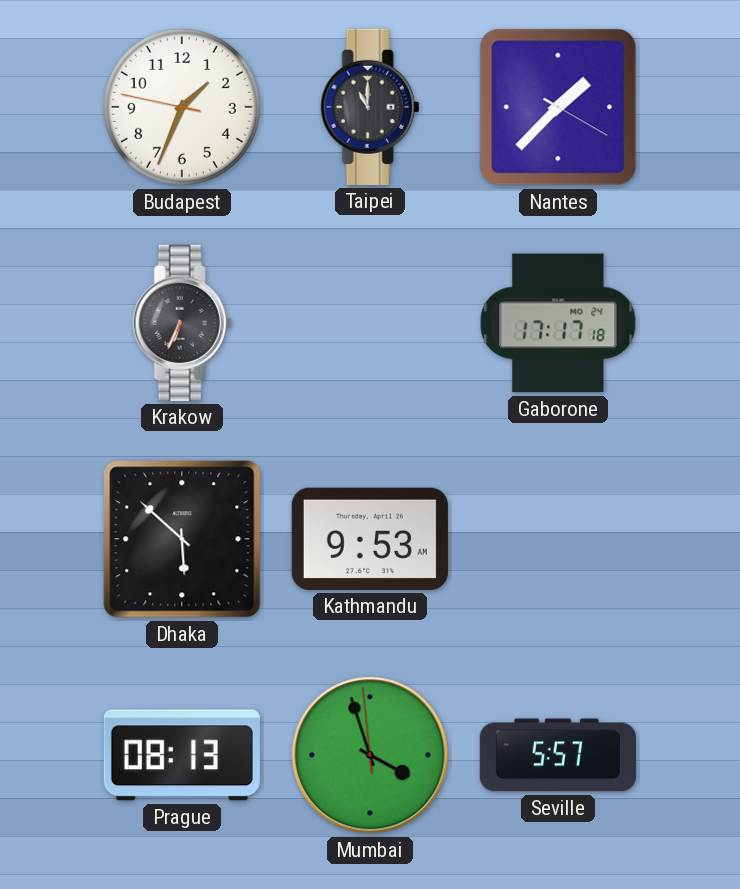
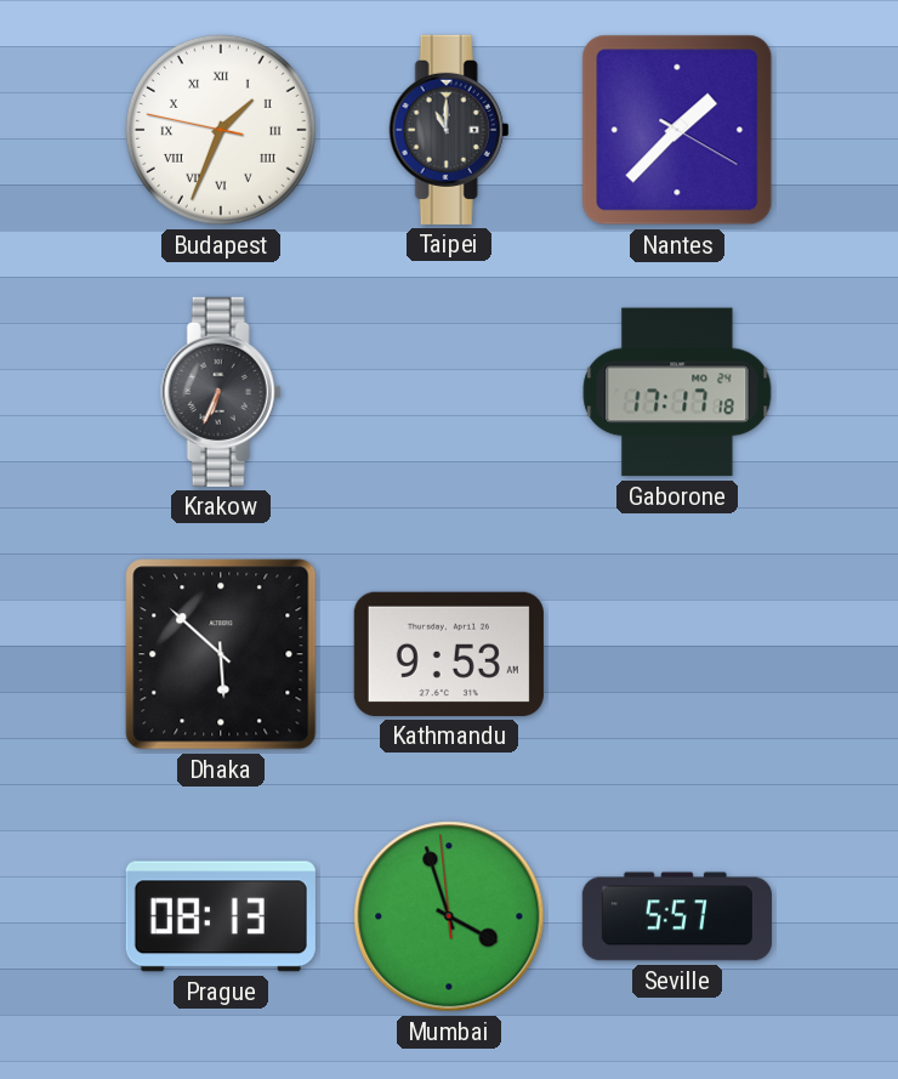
Budapest numerals: Arabic -> Roman
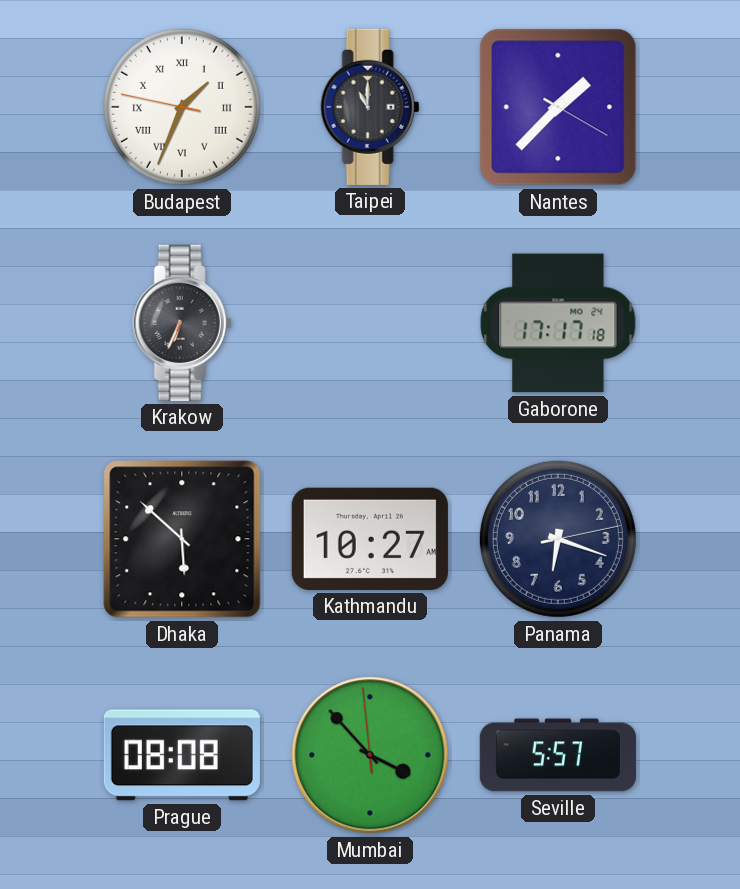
Kathmandu: 9:53 -> 10:27
Panama: none -> 6:18
Prague: 08:13 -> 08:08
Mumbai: 3:56 -> 3:52
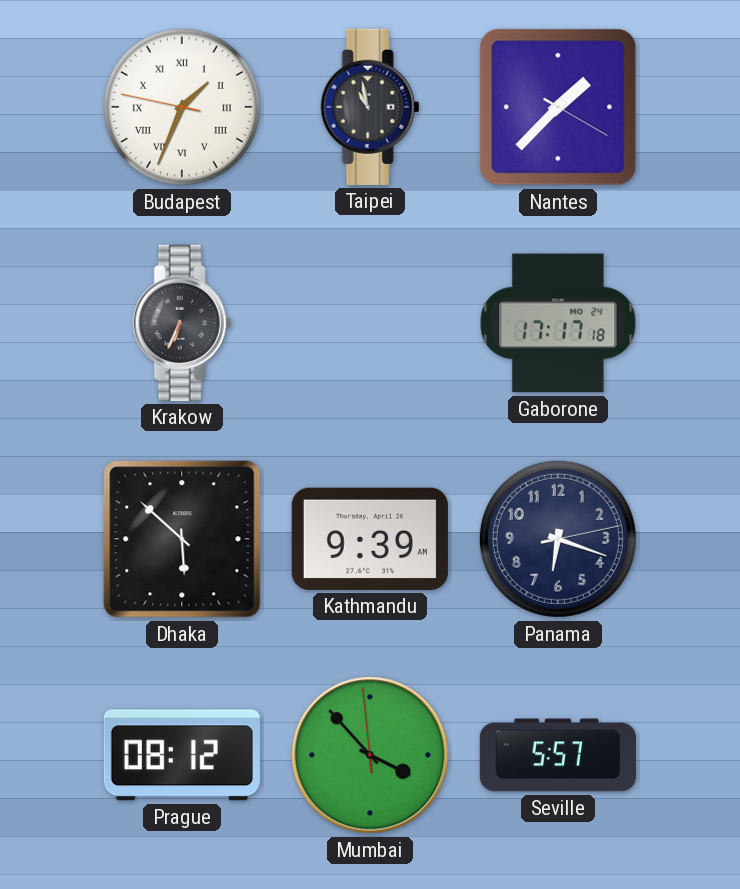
Taipei: 11:00 -> 10:58
Kathmandu: 10:27 -> 9:39
Prague: 08:08 -> 08:12
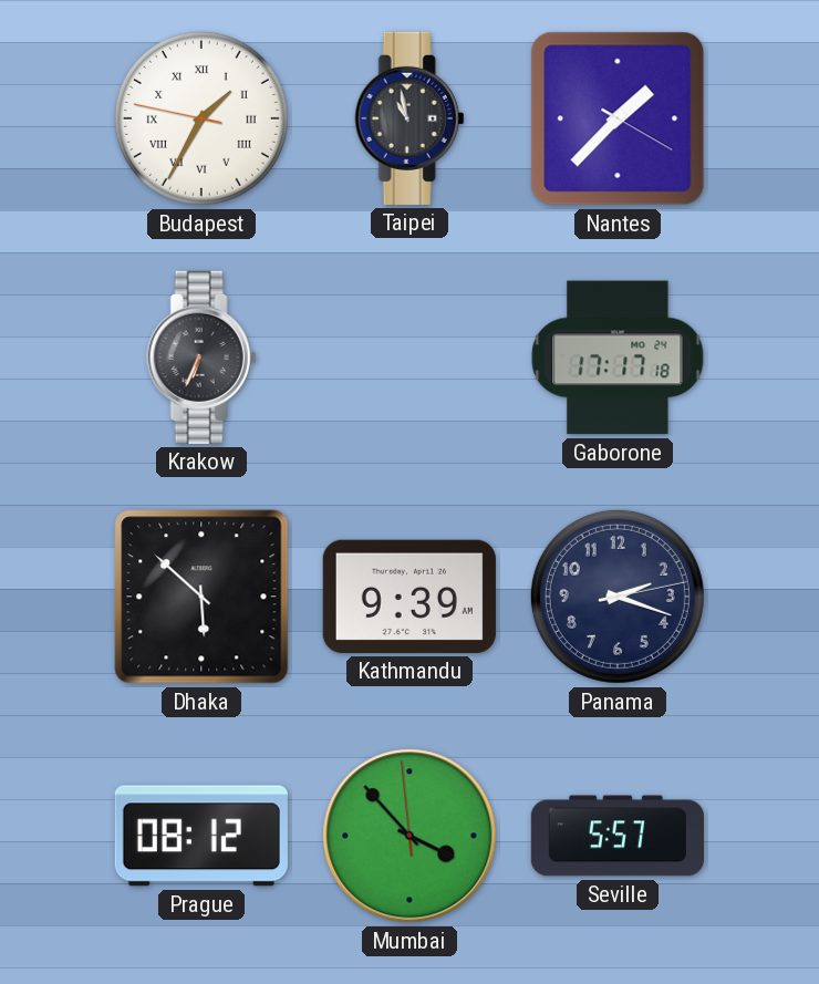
Budapest: 1:33 -> 1:34
Panama: 6:18 -> 2:18
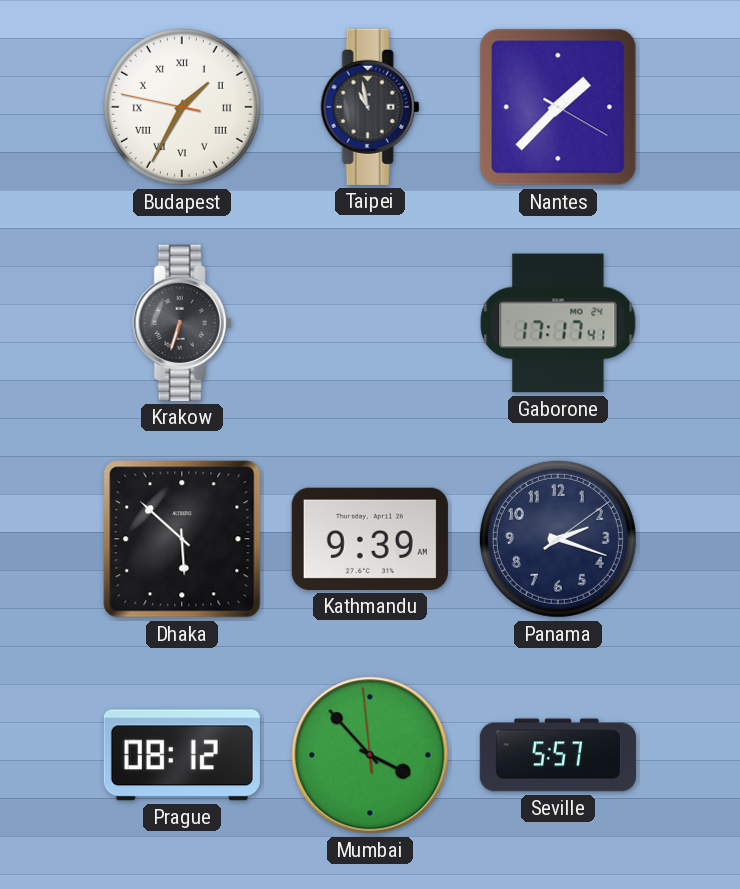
Krakow: 6:34 -> 6:33
Gaborone: 17:17:18 -> 17:17:41
Panama: 2:18:13 -> 2:18:09
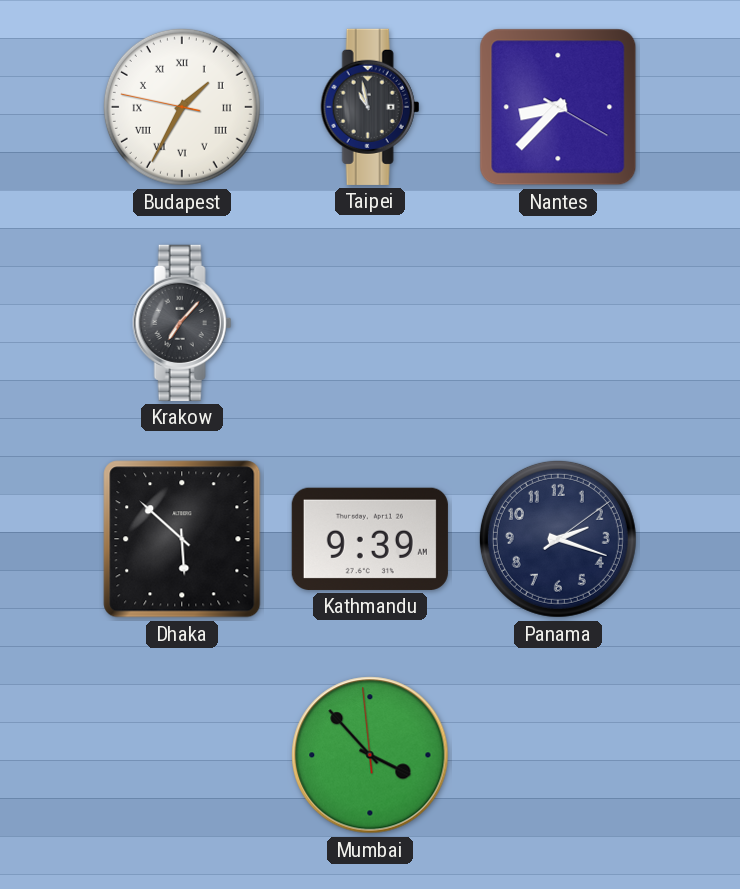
Nantes: 1:37 -> 8:37
Krakow: 6:33 -> 7:07
Gaborone: 17:17 -> none
Prague: 08:12 -> none
Seville: 5:57 -> none
